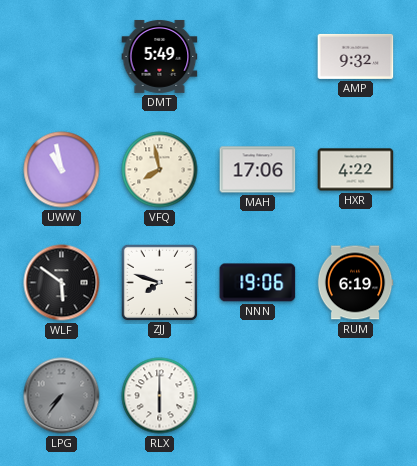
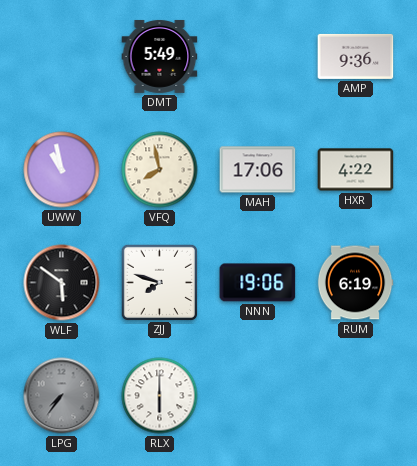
AMP: 9:32 -> 9:36
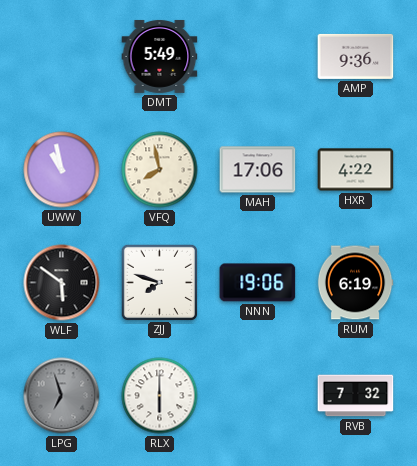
LPG: 7:36 -> 6:57
RVB: none -> 7:32
